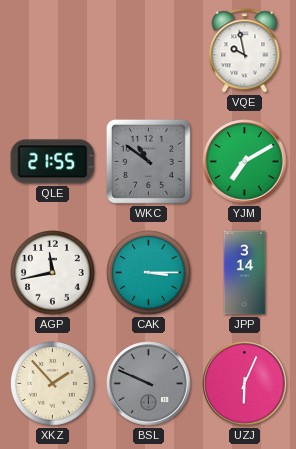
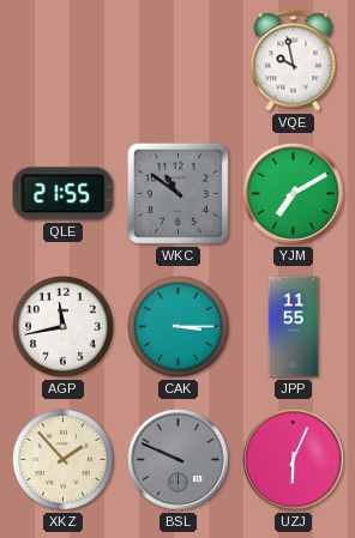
JPP: 3:14 -> 11:55
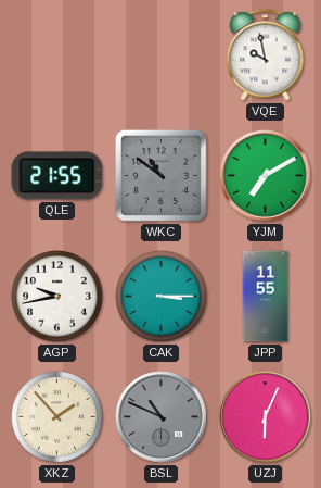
AGP: 11:43 -> 9:43
BSL: 9:49 -> 10:49
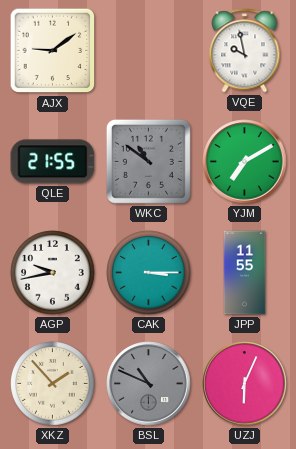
AJX: none -> 9:09
